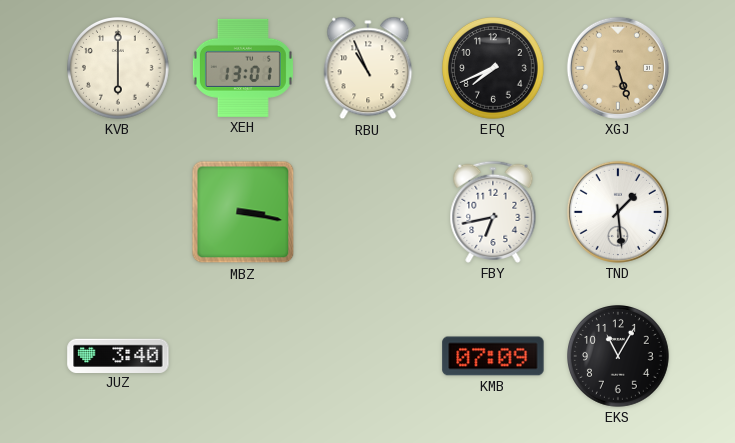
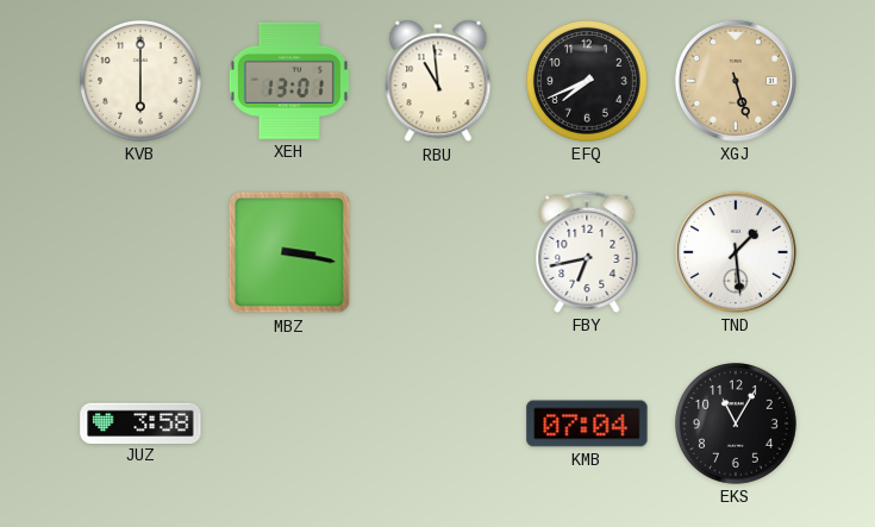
RBU: 10:56 -> 10:59
JUZ: 3:40 -> 3:58
KMB: 07:09 -> 07:04
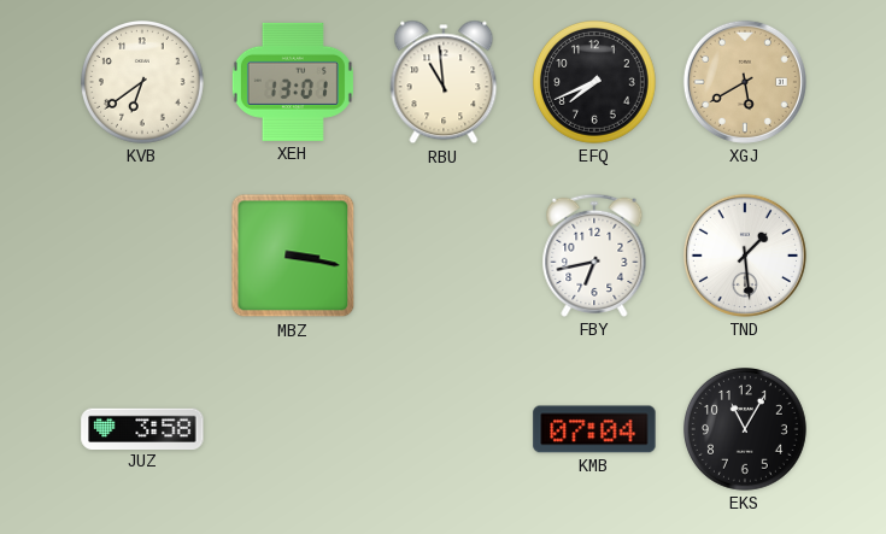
KVB: 6:00 -> 6:39
XGJ: 5:27 -> 5:40
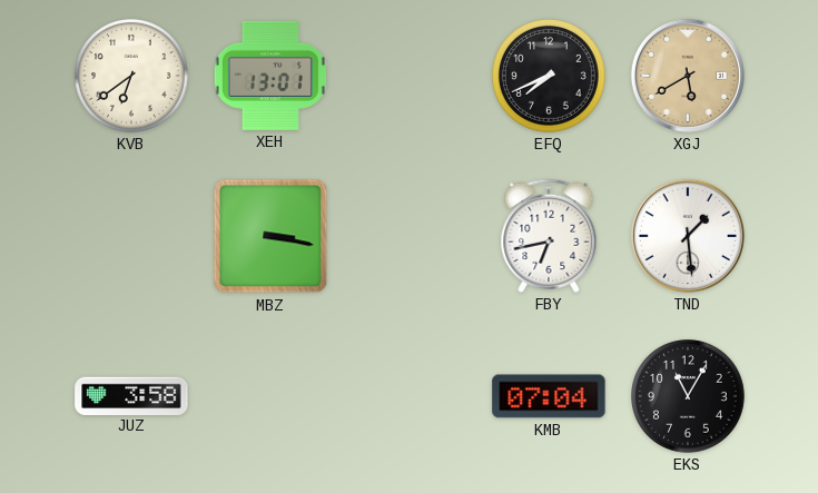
RBU: 10:59 -> none
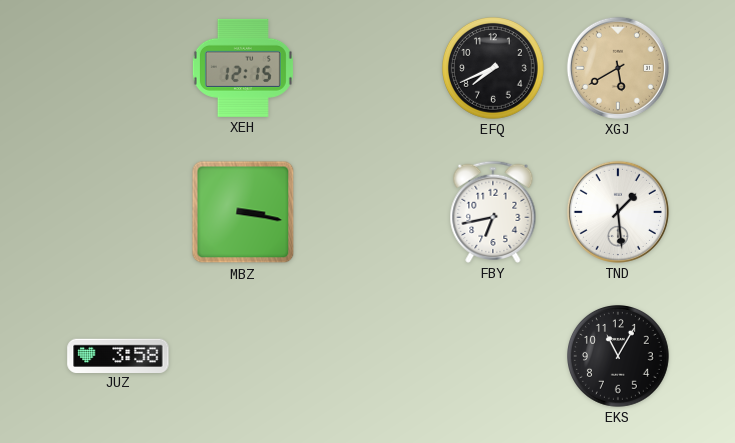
KVB: 6:39 -> none
XEH: 13:01 -> 12:15
KMB: 07:04 -> none
